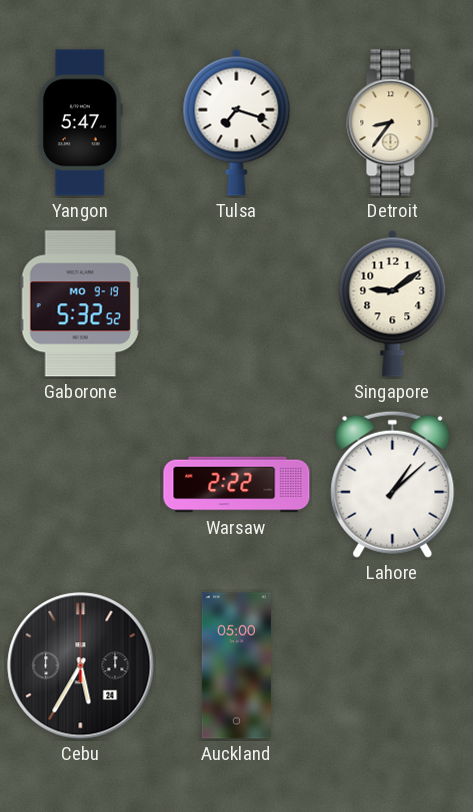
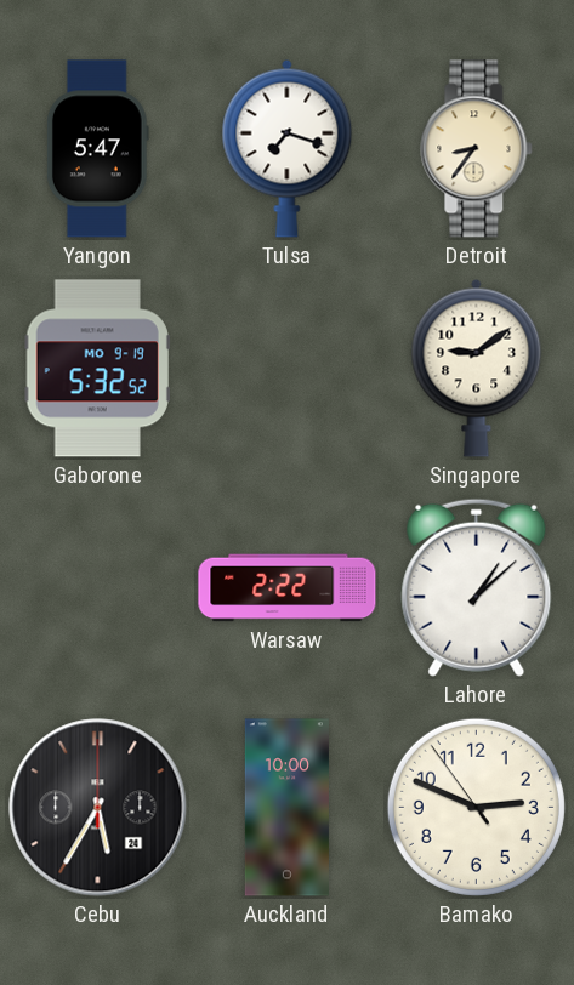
Auckland: 05:00 -> 10:00
Bamako: none -> 2:48
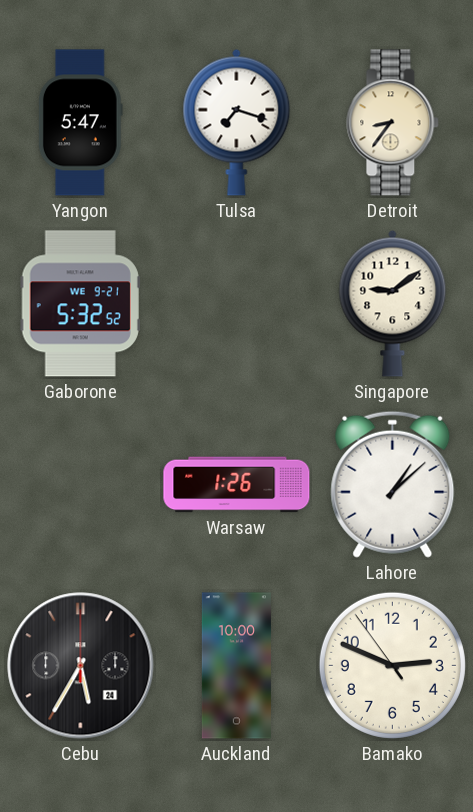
Gaborone date: MO 9-19 -> WE 9-21
Warsaw: 2:22 -> 1:26
